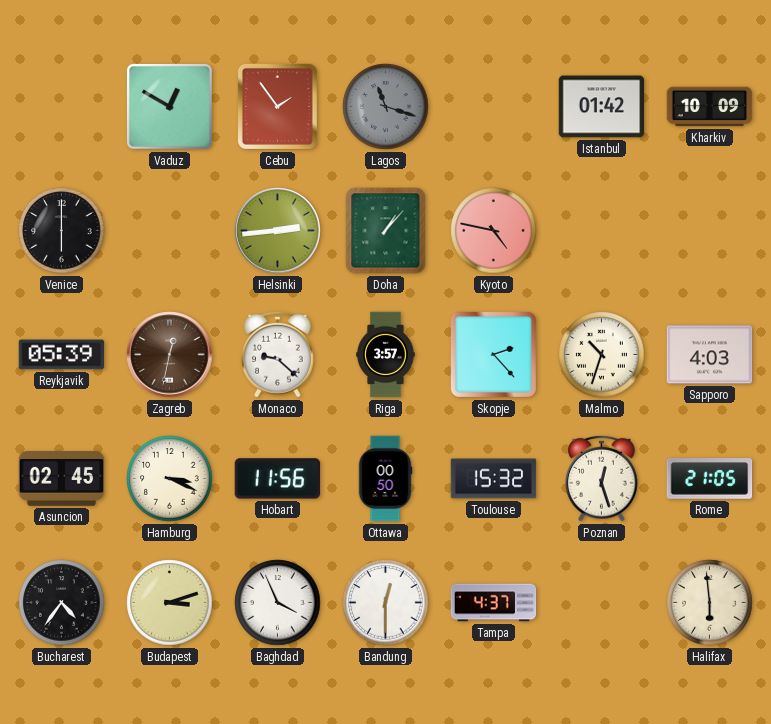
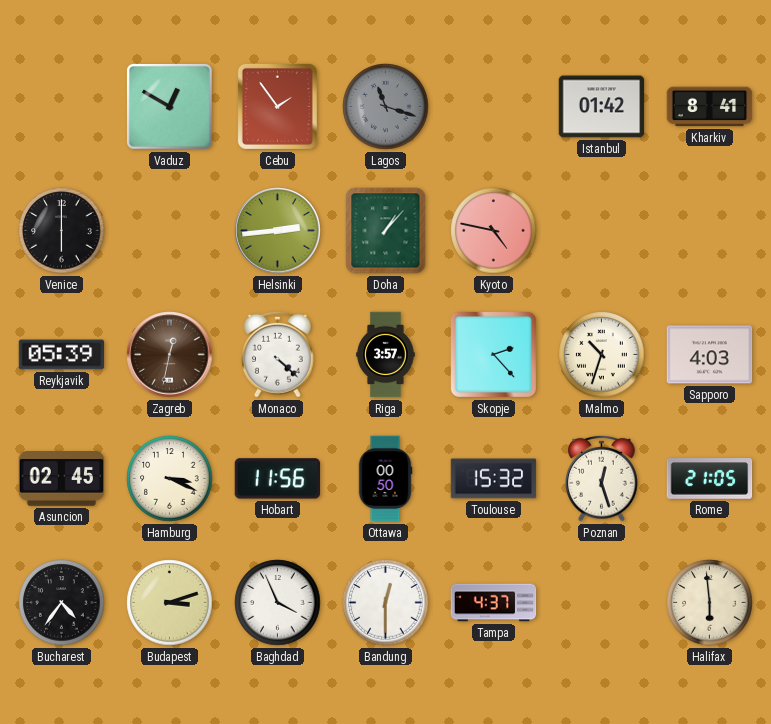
Kharkiv: 10:09 -> 8:41
Monaco: 9:22 -> 4:22
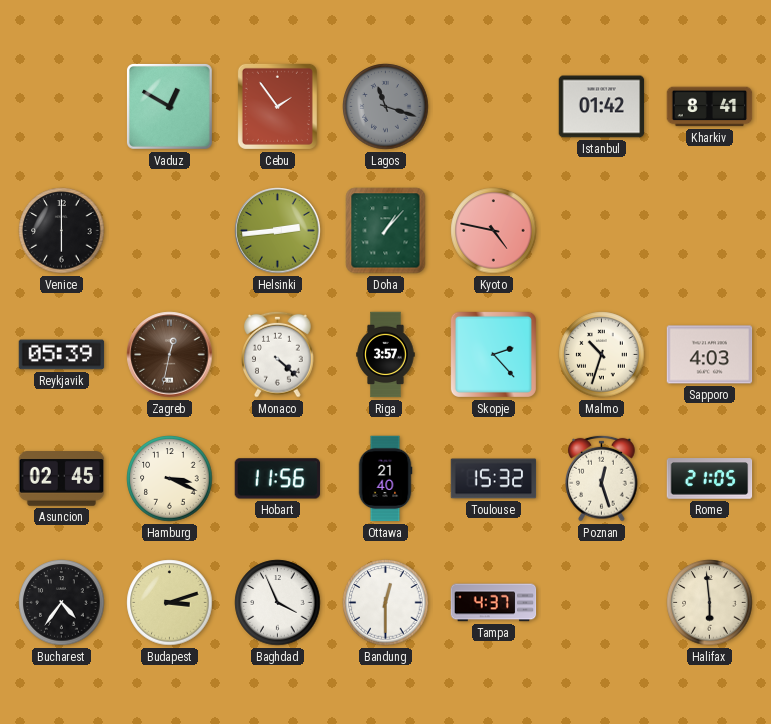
Ottawa: 00:50 -> 21:40
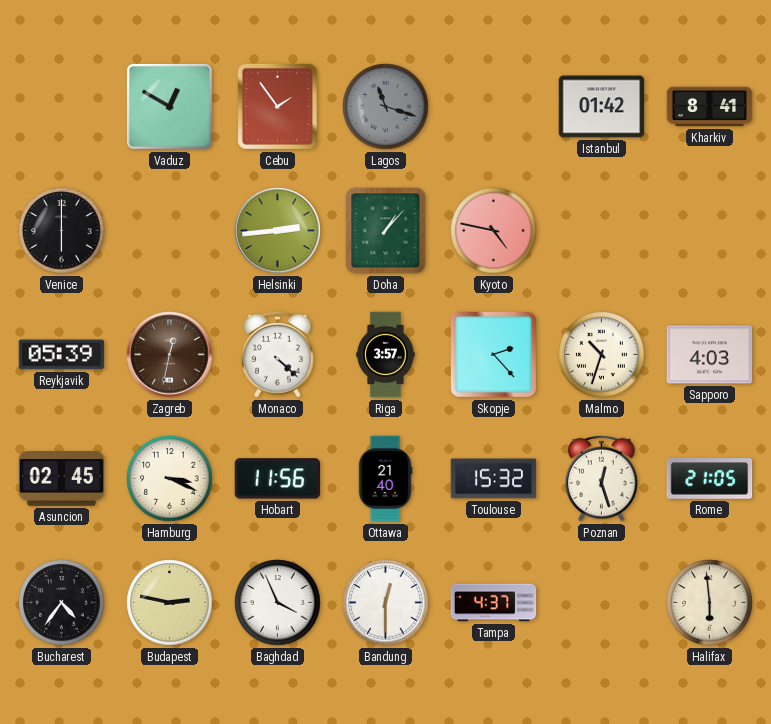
Budapest: 3:12 -> 2:47
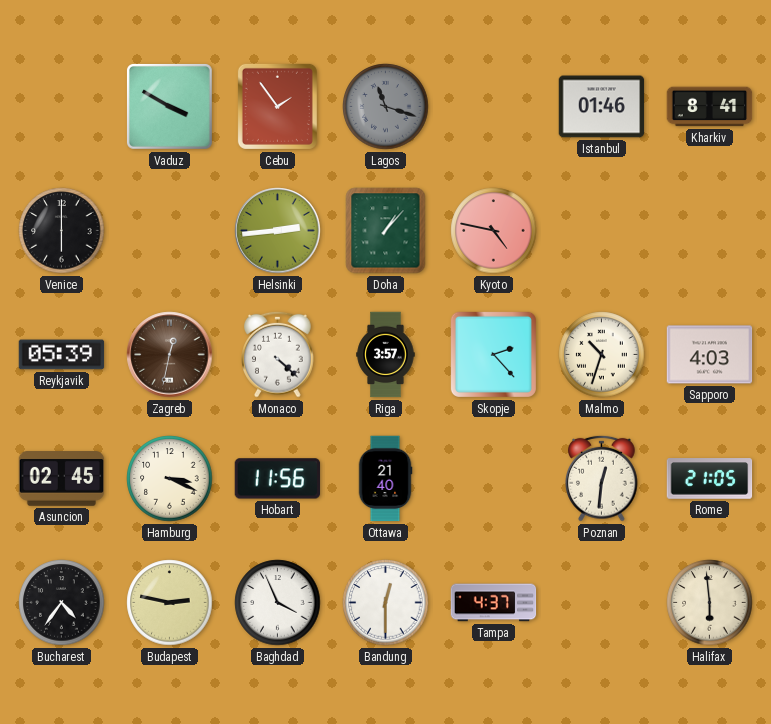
Vaduz: 12:50 -> 3:50
Istanbul: 01:42 -> 01:46
Toulouse: 15:32 -> none
Poznan: 12:27 -> 12:31
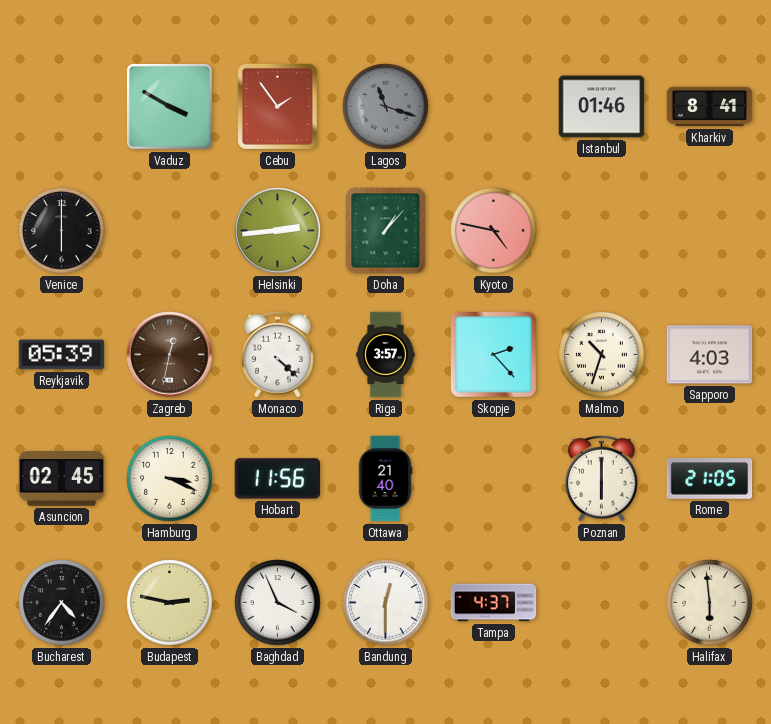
Poznan: 12:31 -> 6:00
